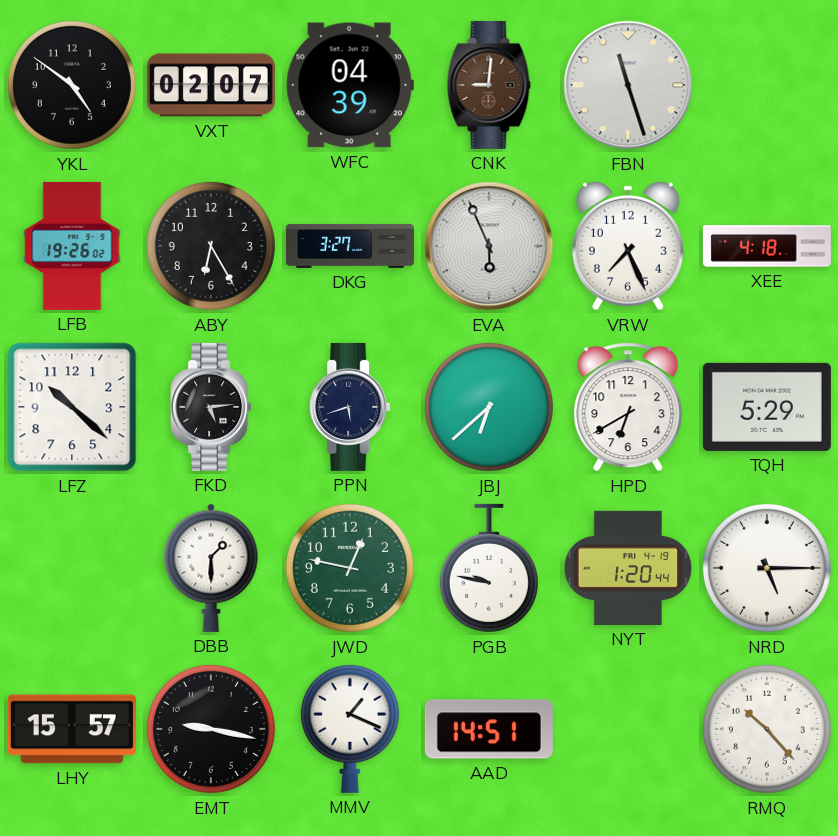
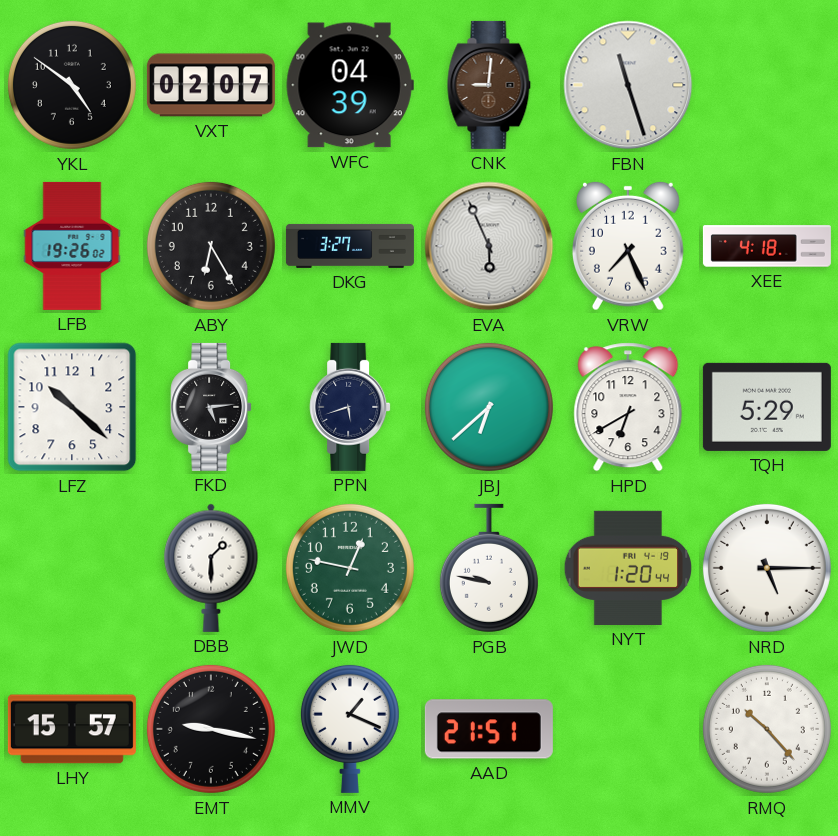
AAD: 14:51 -> 21:51
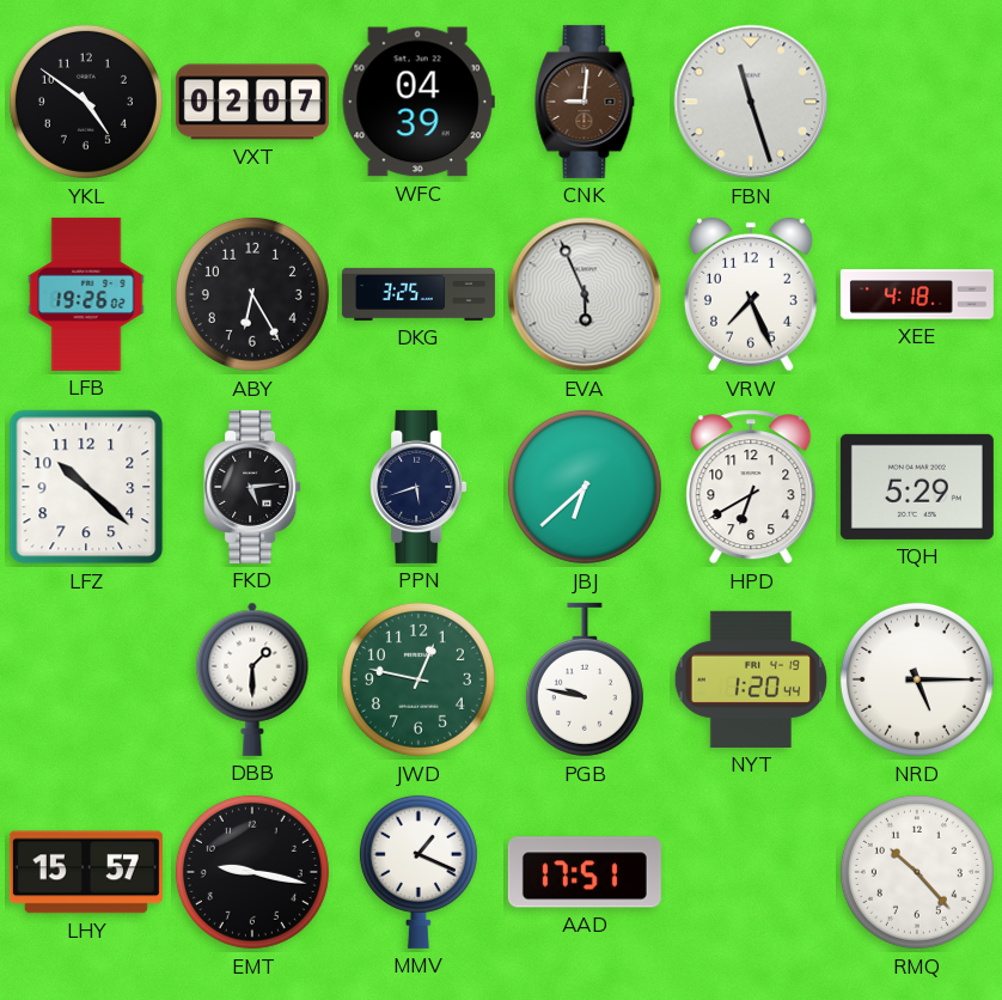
DKG: 3:27 -> 3:25
AAD: 21:51 -> 17:51
